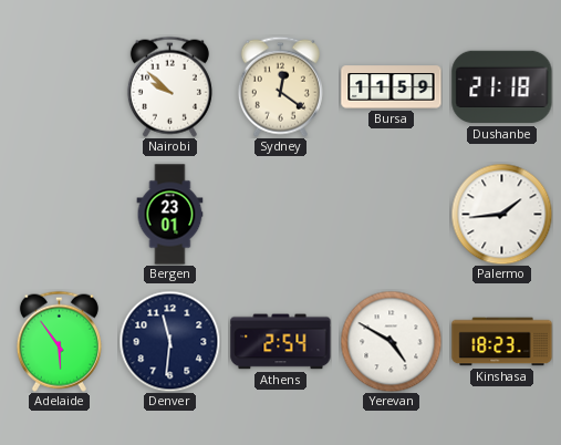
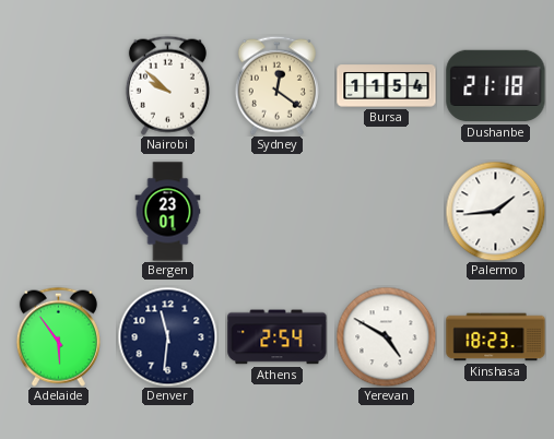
Bursa: 11:59 -> 11:54
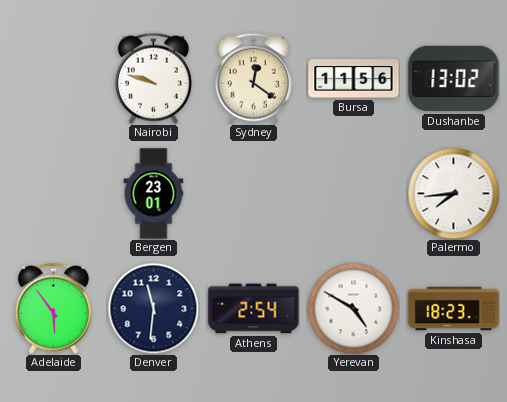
Nairobi: 9:52 -> 9:48
Bursa: 11:54 -> 11:56
Dushanbe: 21:18 -> 13:02
Palermo: 1:44 -> 7:44
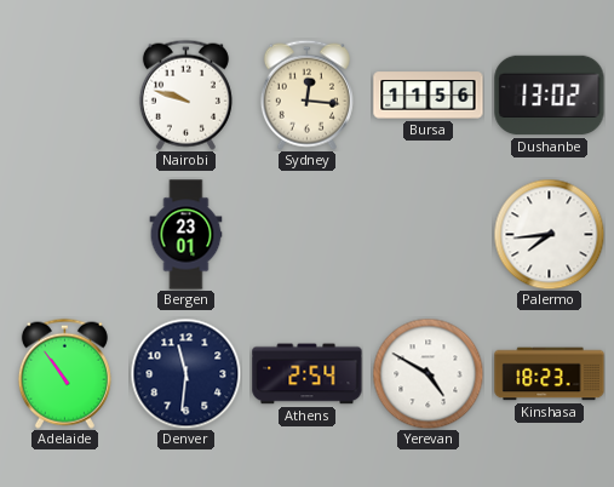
Sydney: 12:21 -> 12:16
Adelaide: 5:54 -> 10:54
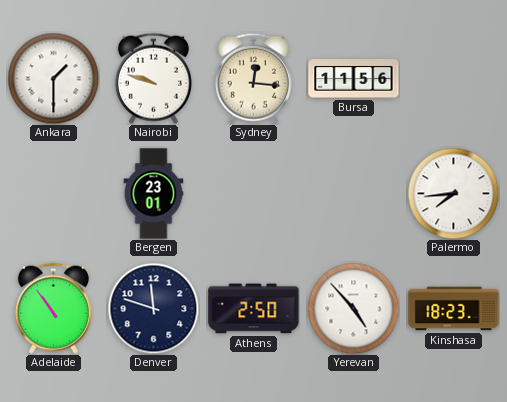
Ankara: none -> 1:30
Dushanbe: 13:02 -> none
Denver: 11:31 -> 11:48
Athens: 2:54 -> 2:50
Yerevan: 4:50 -> 4:53
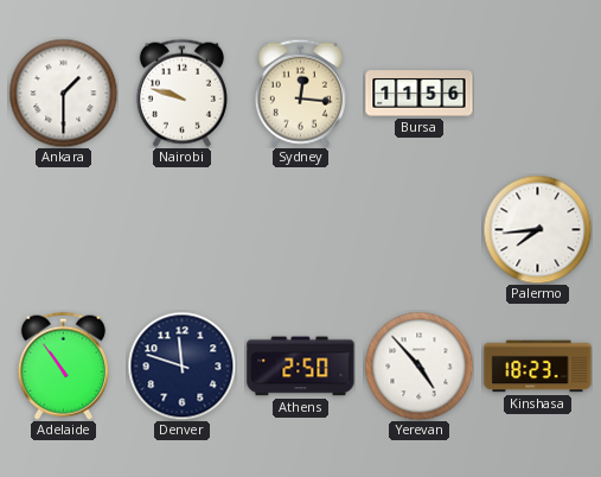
Bergen: 23:01 -> none
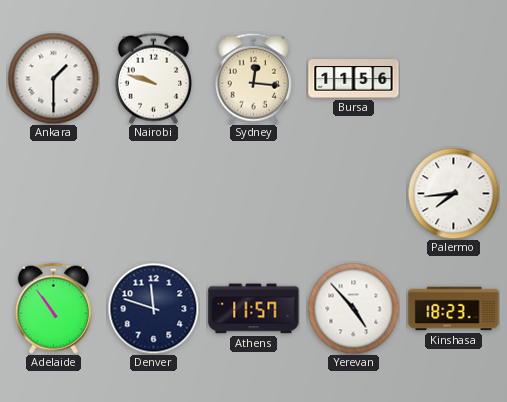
Athens: 2:50 -> 11:57
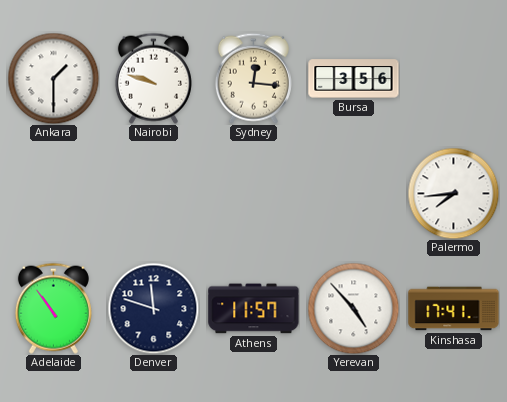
Bursa: 11:56 -> 3:56
Kinshasa: 18:23 -> 17:41
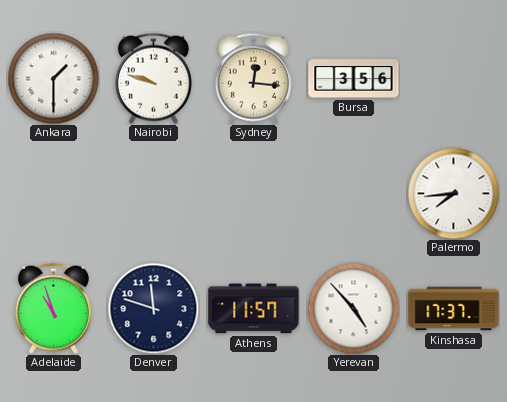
Adelaide: 10:54 -> 10:57
Kinshasa: 17:41 -> 17:37
